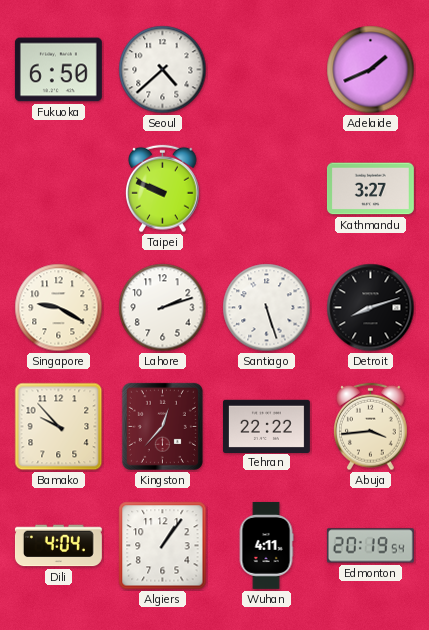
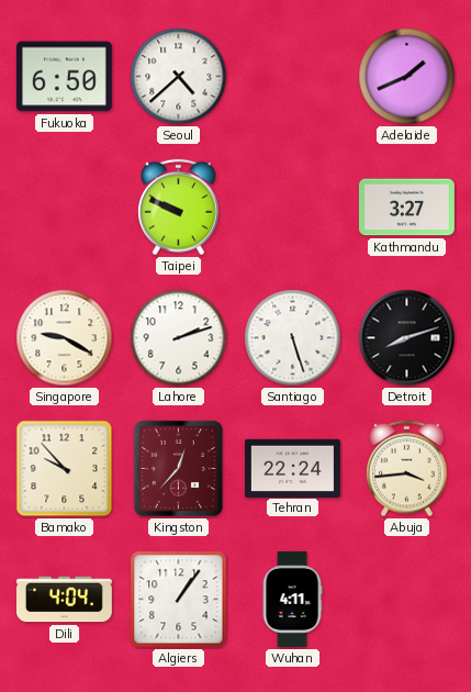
Tehran: 22:22 -> 22:24
Edmonton: 20:19 -> none
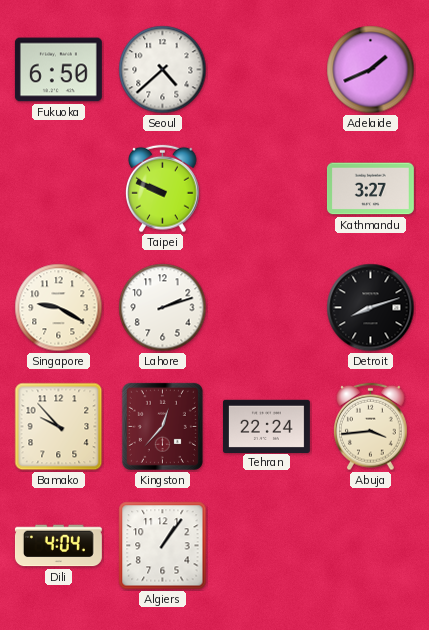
Santiago: 5:27 -> none
Wuhan: 4:11 -> none
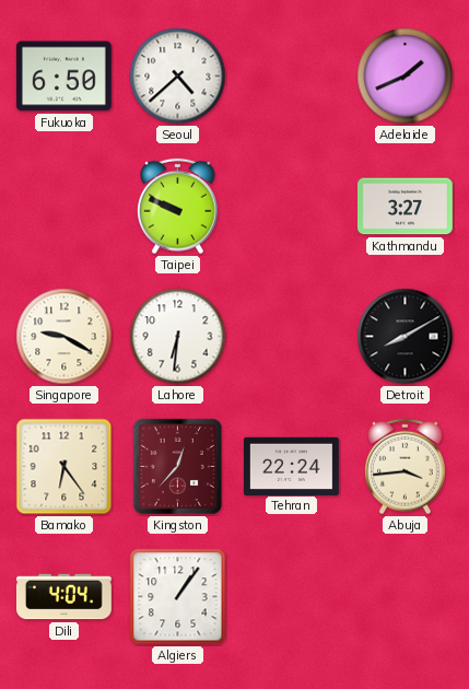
Lahore: 2:12 -> 6:31
Detroit: 8:12 -> 8:10
Bamako: 9:53 -> 6:24
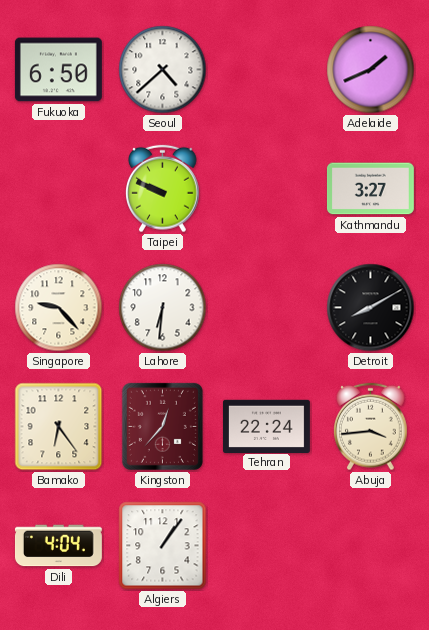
Singapore: 9:20 -> 9:23
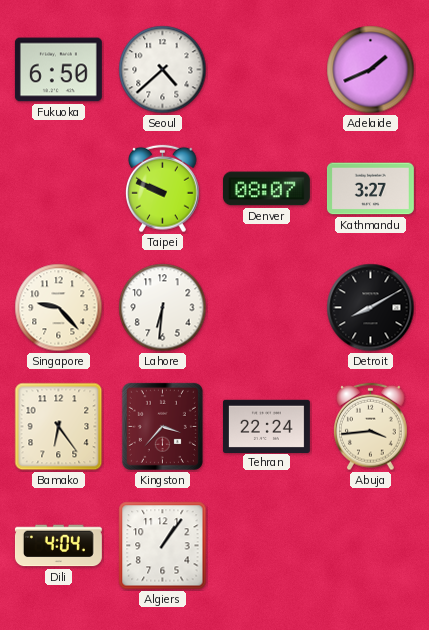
Denver: none -> 08:07
Kingston: 12:37 -> 3:37
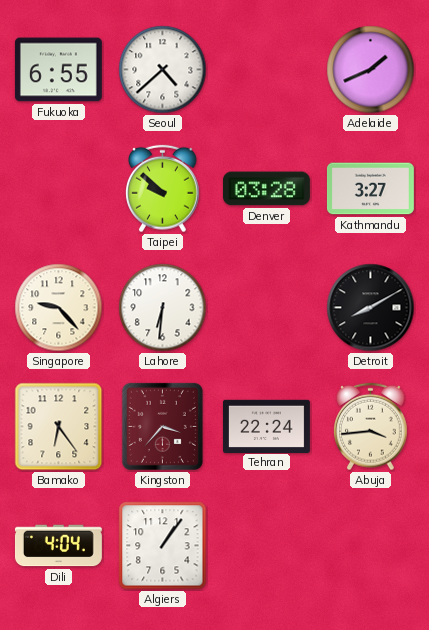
Fukuoka: 6:50 -> 6:55
Taipei: 9:49 -> 9:52
Denver: 08:07 -> 03:28
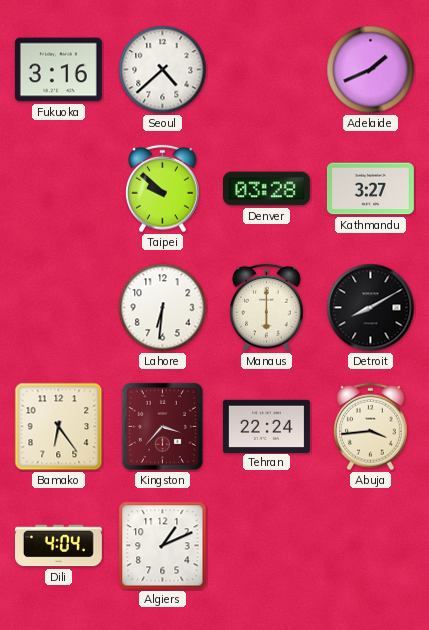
Fukuoka: 6:55 -> 3:16
Singapore: 9:23 -> none
Manaus: none -> 6:00
Algiers: 1:06 -> 1:11
